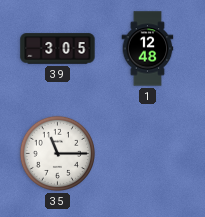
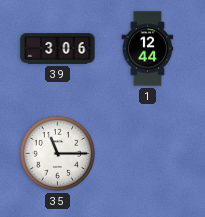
39: 3:05 -> 3:06
1: 12:48 -> 12:44
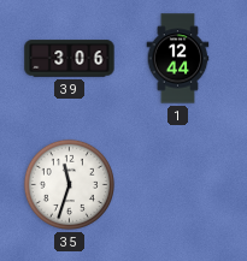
35: 11:15 -> 11:33
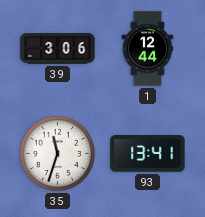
93: none -> 13:41
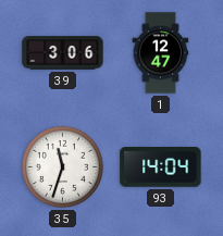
1: 12:44 -> 12:47
93: 13:41 -> 14:04
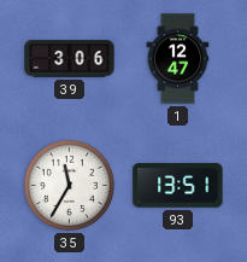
35: 11:33 -> 11:35
93: 14:04 -> 13:51
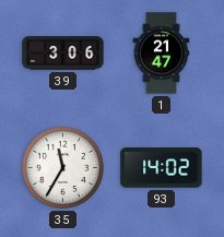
1: 12:47 -> 21:47
93: 13:51 -> 14:02
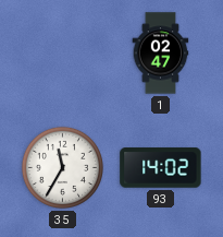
39: 3:06 -> none
1: 21:47 -> 02:47
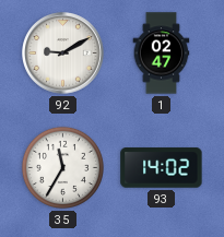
92: none -> 9:10
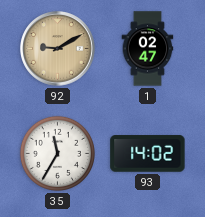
92 dial: white -> champagne
